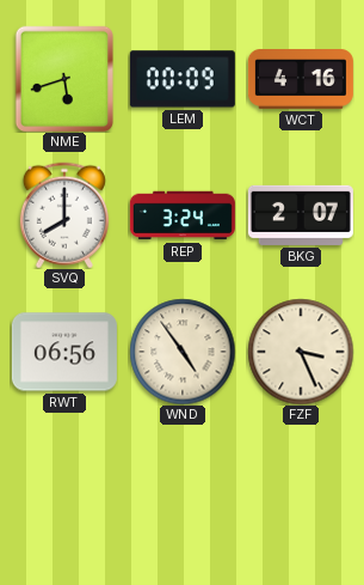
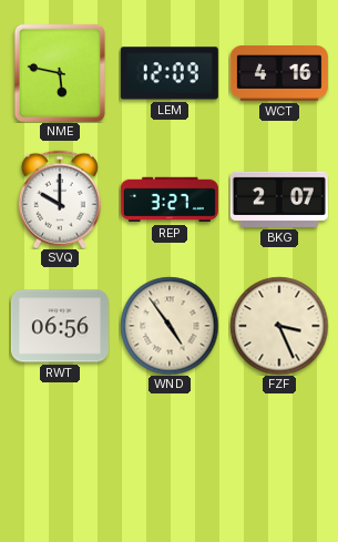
NME: 5:42 -> 5:47
LEM: 00:09 -> 12:09
SVQ: 8:00 -> 10:00
REP: 3:24 -> 3:27
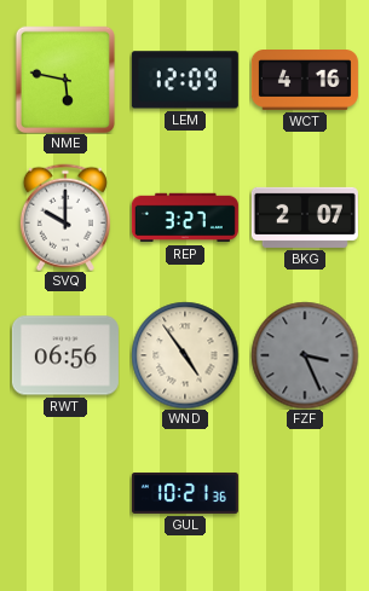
FZF dial: cream -> grey
GUL: none -> 10:21
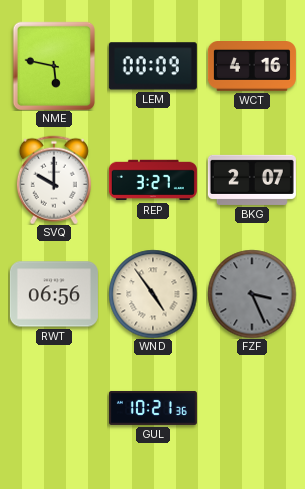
LEM: 12:09 -> 00:09
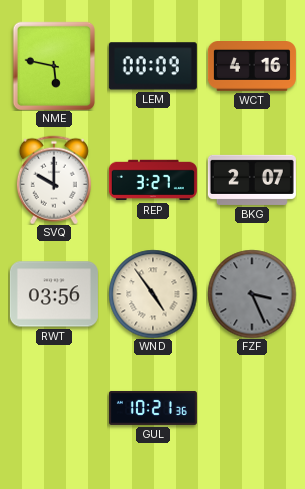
RWT: 06:56 -> 03:56
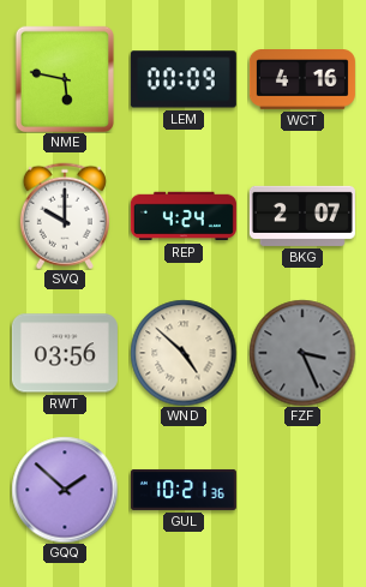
REP: 3:27 -> 4:24
WND: 4:54 -> 4:52
GQQ: none -> 1:52
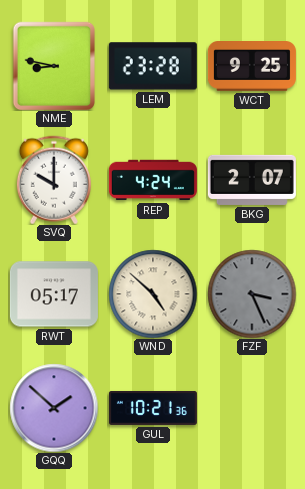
NME: 5:47 -> 8:47
LEM: 00:09 -> 23:28
WCT: 4:16 -> 9:25
RWT: 03:56 -> 05:17
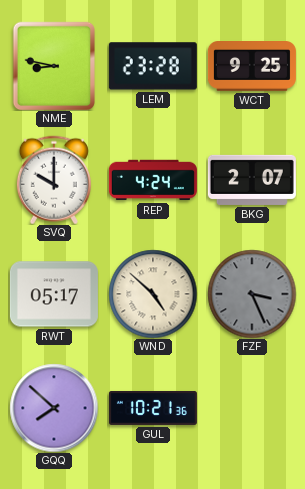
GQQ: 1:52 -> 7:52
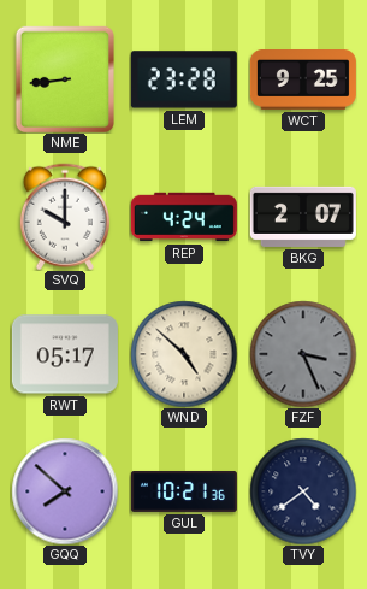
NME: 8:47 -> 8:44
TVY: none -> 4:39
